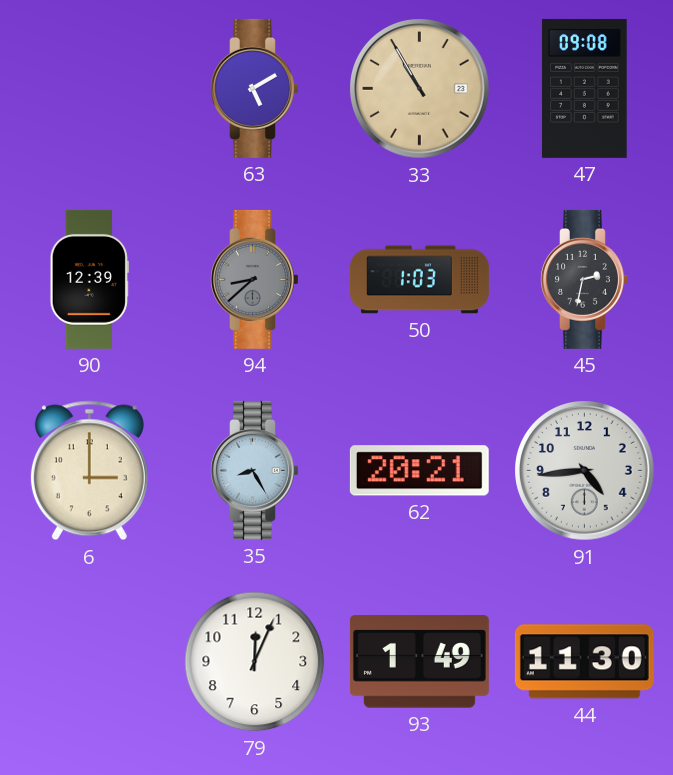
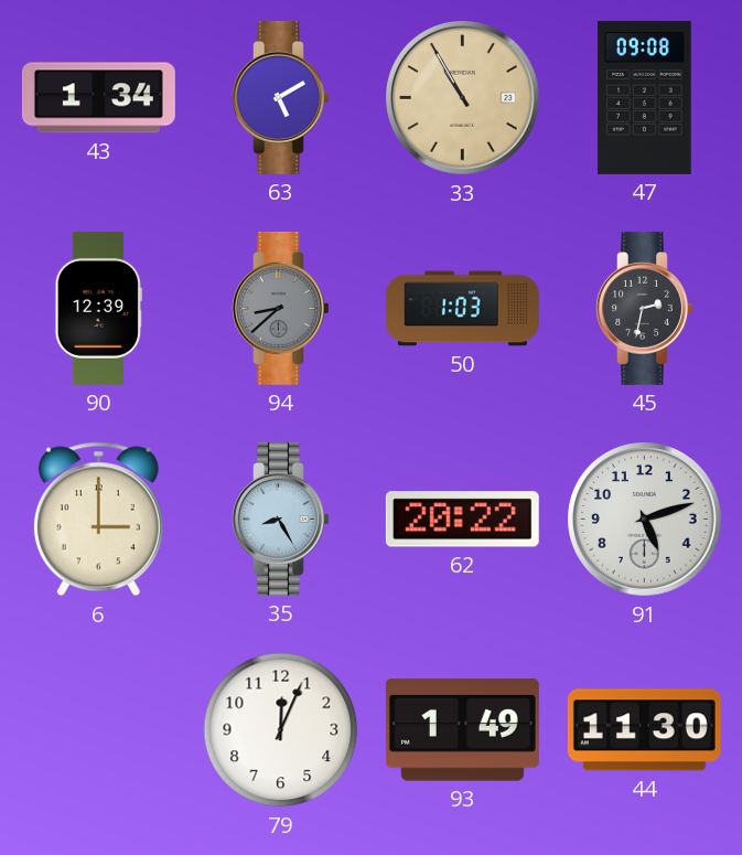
43: none -> 1:34
62: 20:21 -> 20:22
91: 4:44 -> 5:12
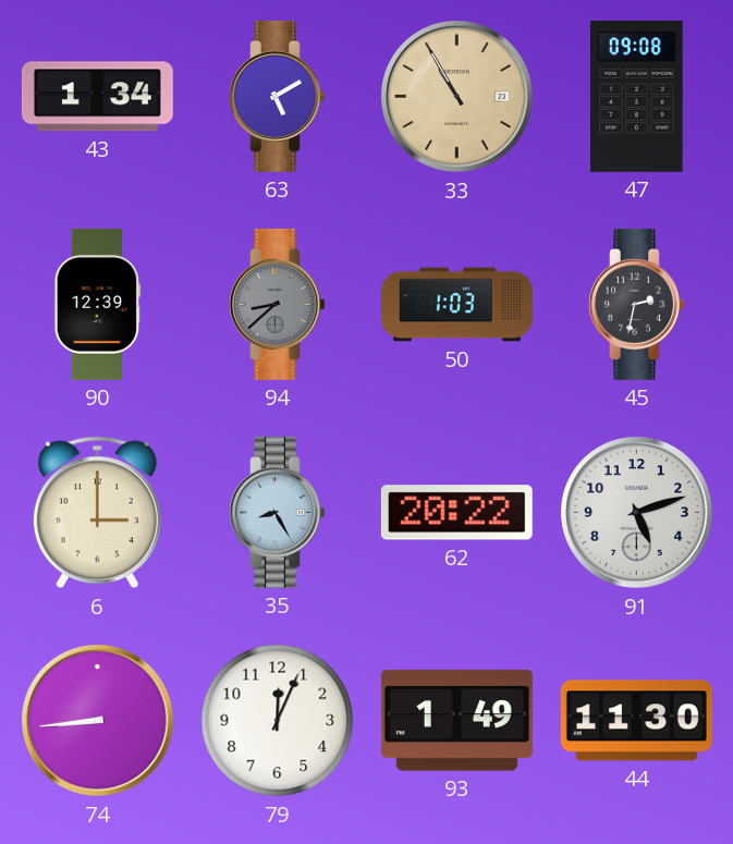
74: none -> 8:44
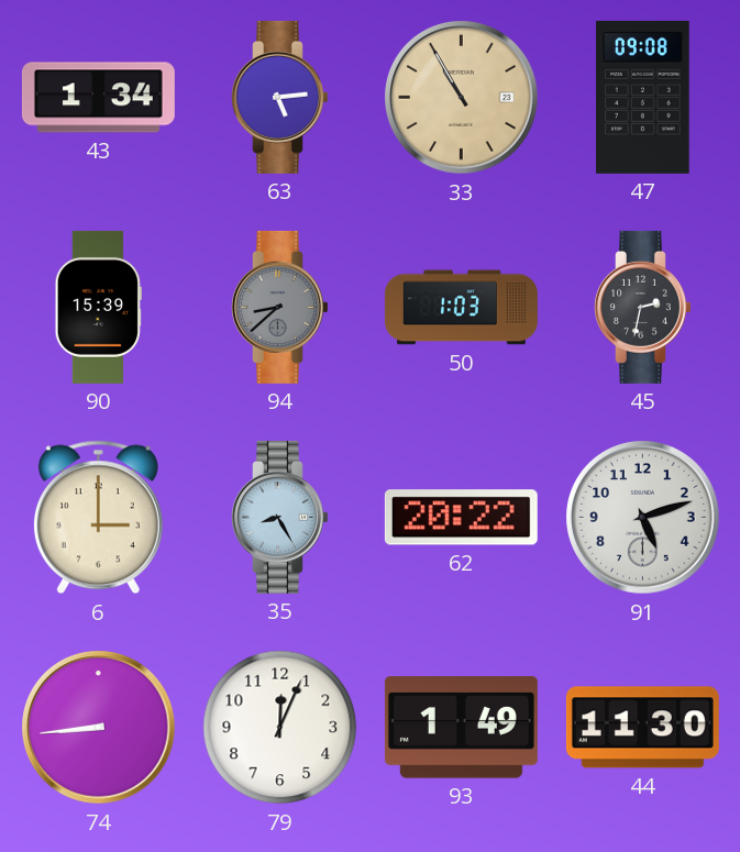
63: 5:10 -> 5:14
90: 12:39 -> 15:39
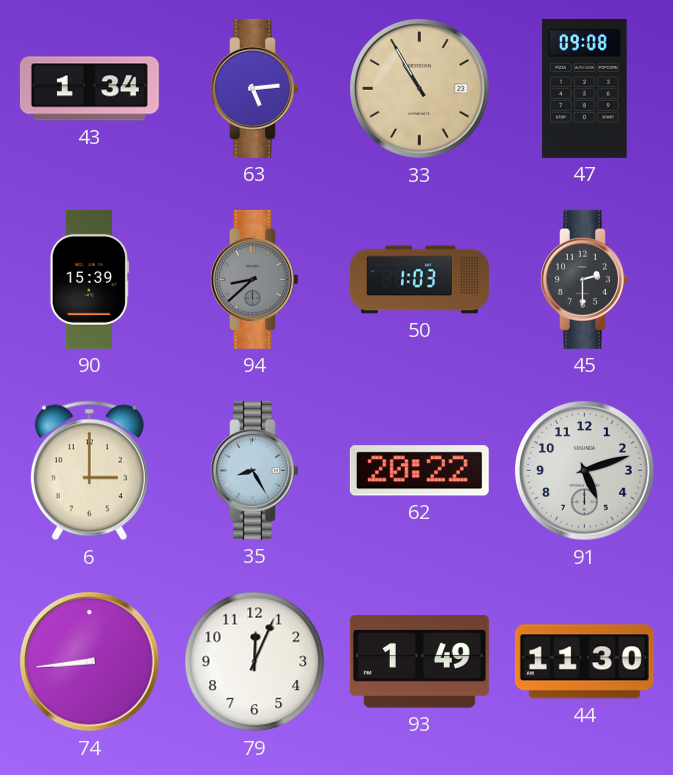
45: 2:32 -> 2:30
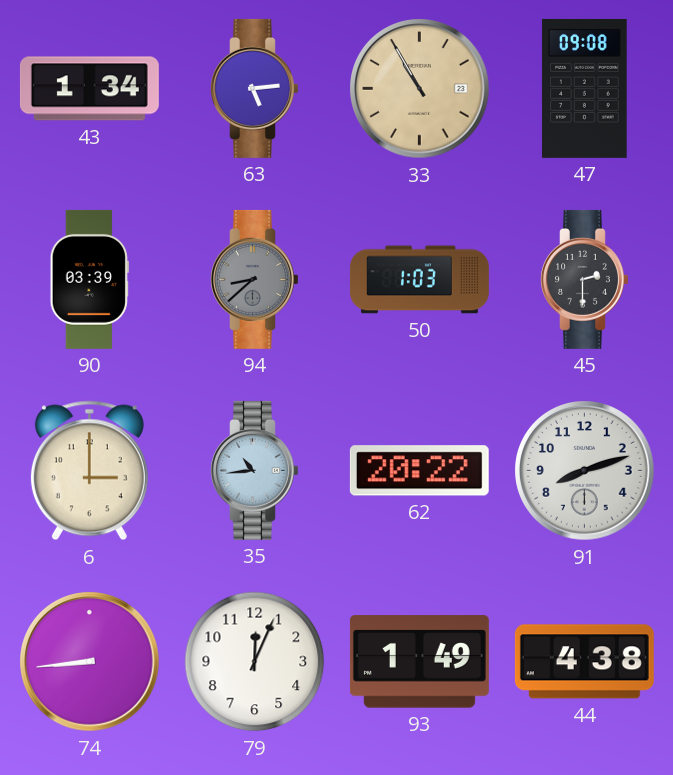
90: 15:39 -> 03:39
35: 8:25 -> 10:44
91: 5:12 -> 8:12
44: 11:30 -> 4:38
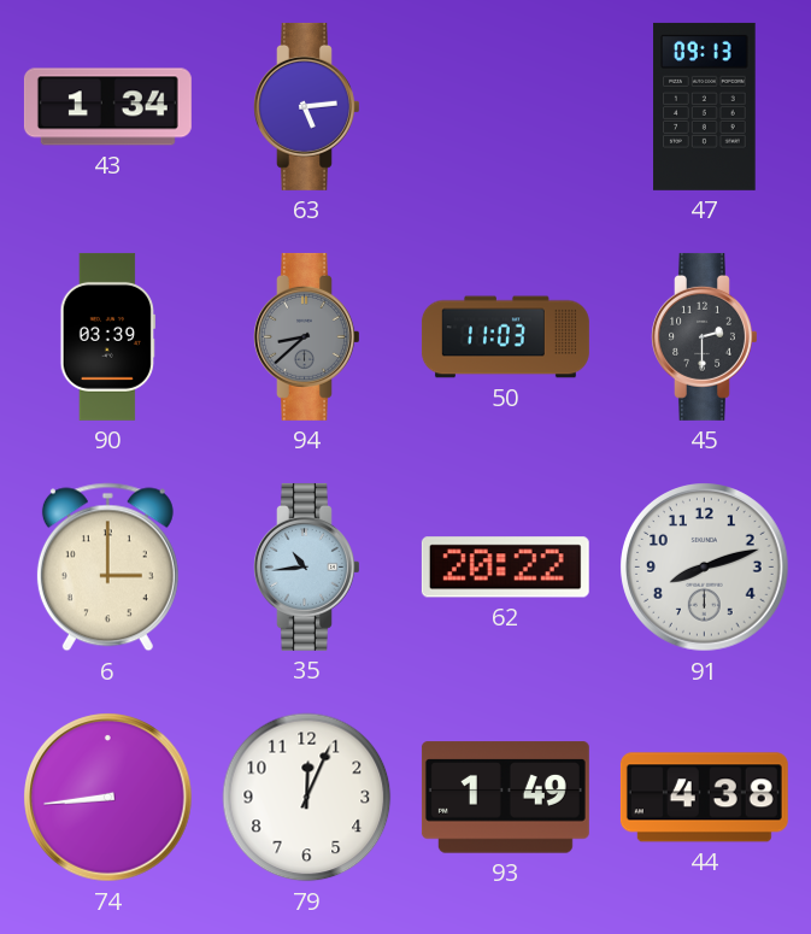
33: 10:55 -> none
47: 09:08 -> 09:13
50: 1:03 -> 11:03
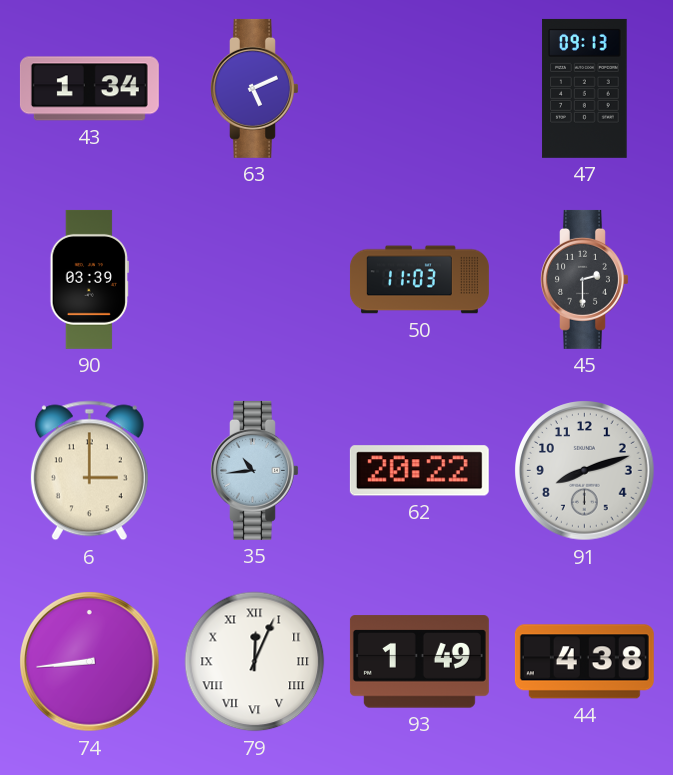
63: 5:14 -> 5:11
94: 8:38 -> none
79 numerals: Arabic -> Roman
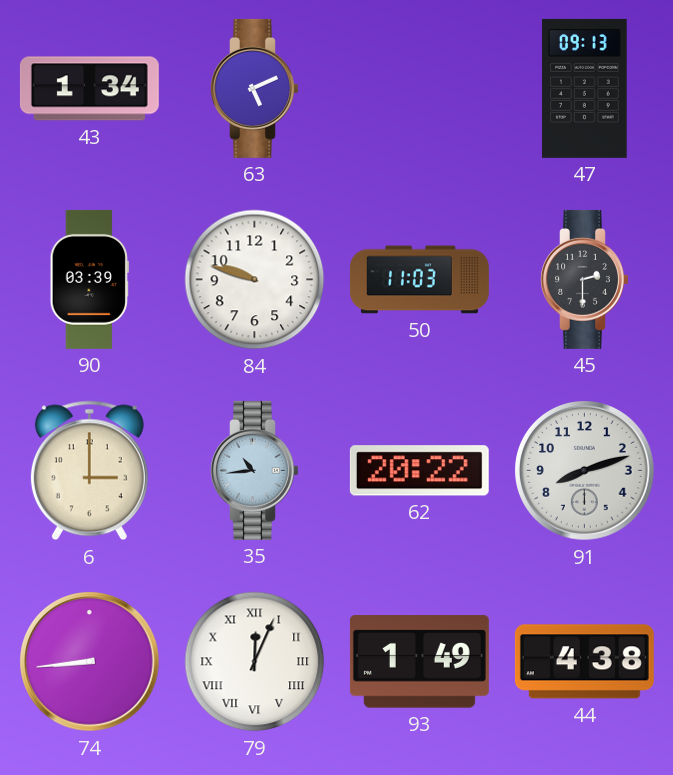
84: none -> 9:48
